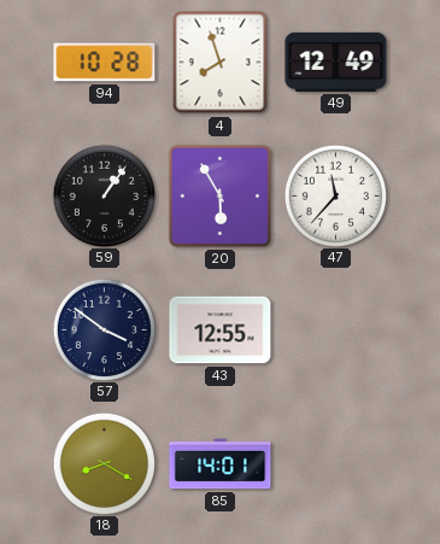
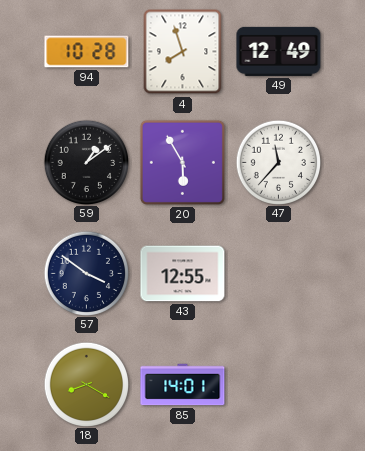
59: 1:06 -> 1:09
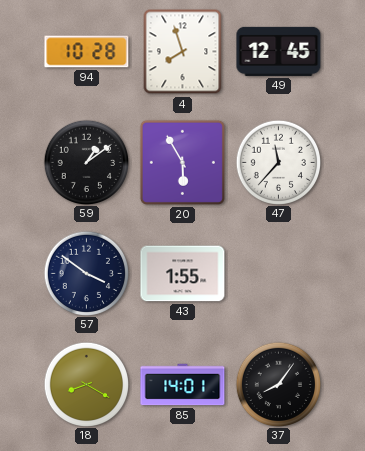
49: 12:49 -> 12:45
43: 12:55 -> 1:55
37: none -> 8:06
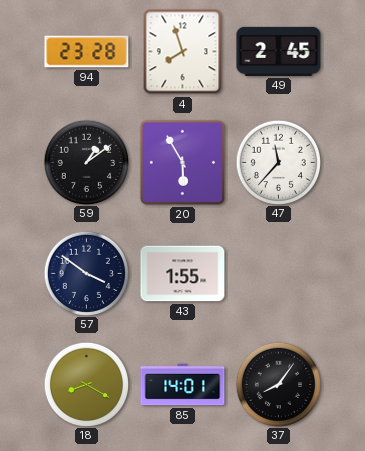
94: 10:28 -> 23:28
49: 12:45 -> 2:45
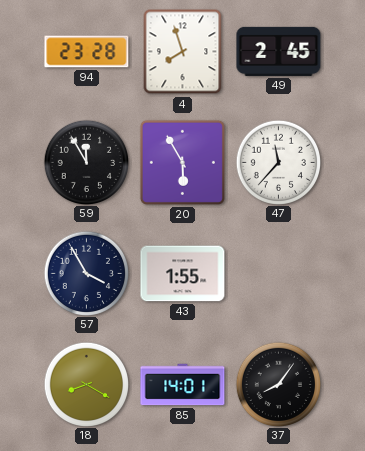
59: 1:09 -> 11:55
57: 3:51 -> 3:55
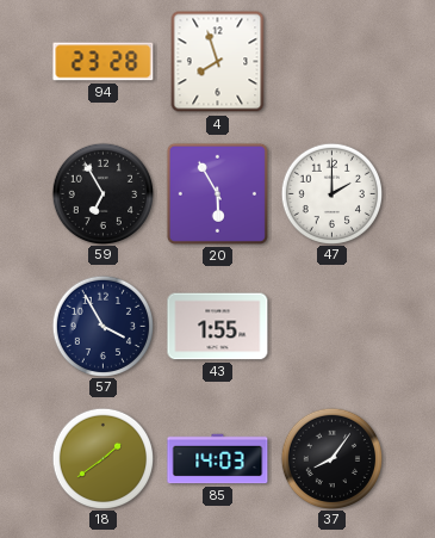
49: 2:45 -> none
59: 11:55 -> 6:55
47: 11:37 -> 2:00
18: 8:20 -> 1:39
85: 14:01 -> 14:03
